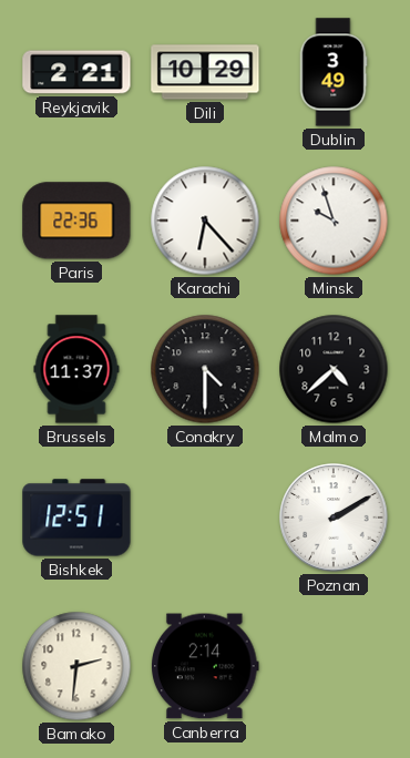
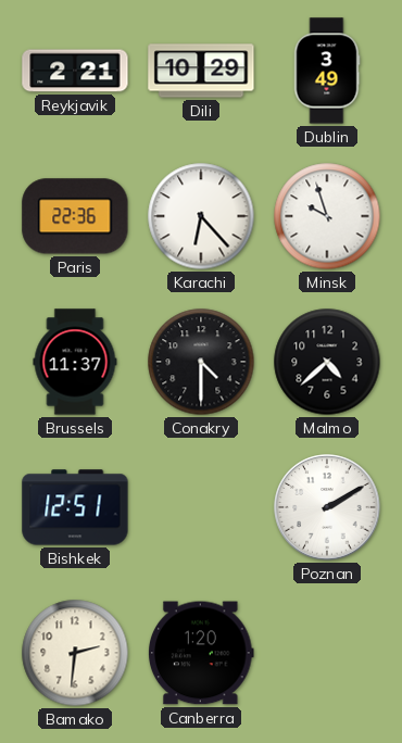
Canberra: 2:14 -> 1:20
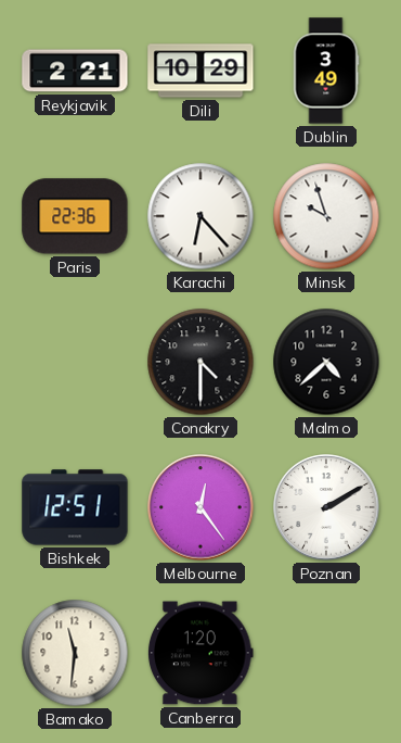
Brussels: 11:37 -> none
Melbourne: none -> 12:24
Bamako: 2:31 -> 11:31
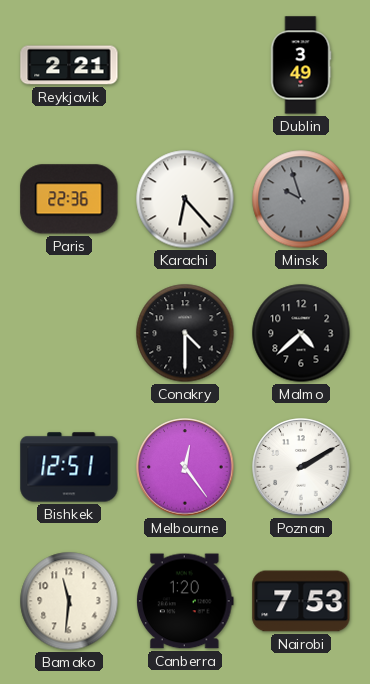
Dili: 10:29 -> none
Minsk dial: white -> grey
Nairobi: none -> 7:53
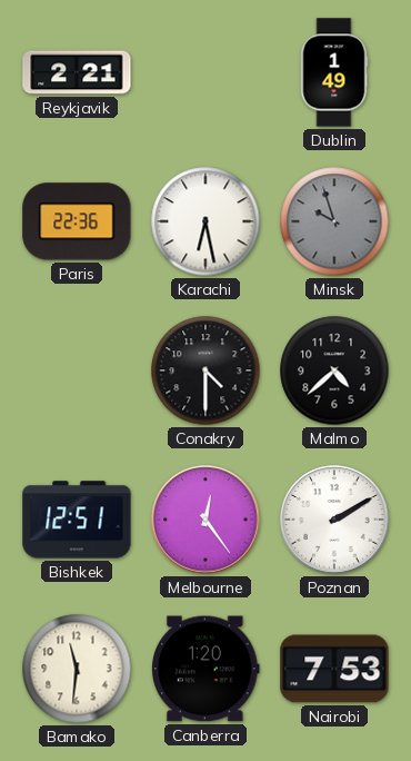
Dublin: 3:49 -> 1:49
Karachi: 6:23 -> 6:28
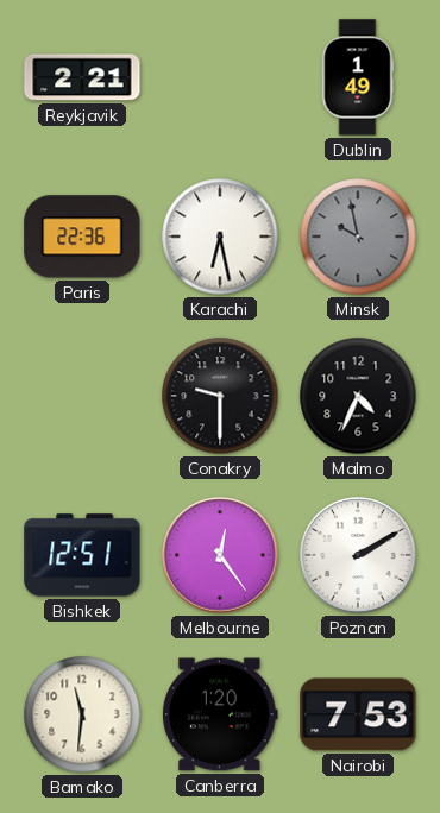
Minsk: 9:57 -> 9:58
Conakry: 4:30 -> 9:30
Malmo: 4:38 -> 4:34
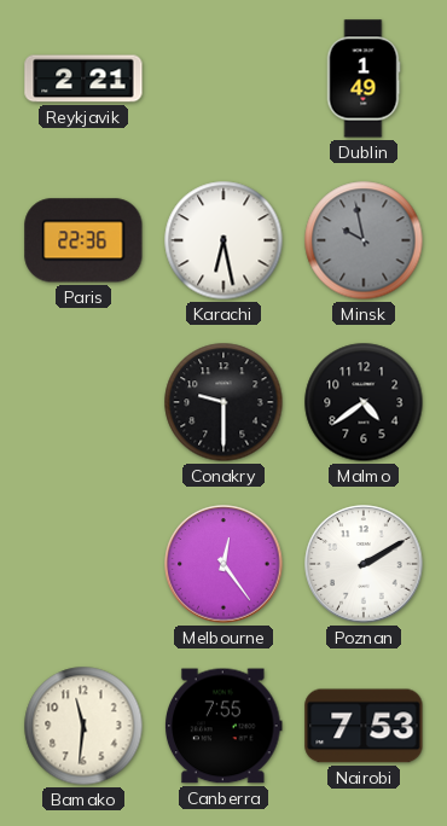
Malmo: 4:34 -> 4:39
Bishkek: 12:51 -> none
Canberra: 1:20 -> 7:55
